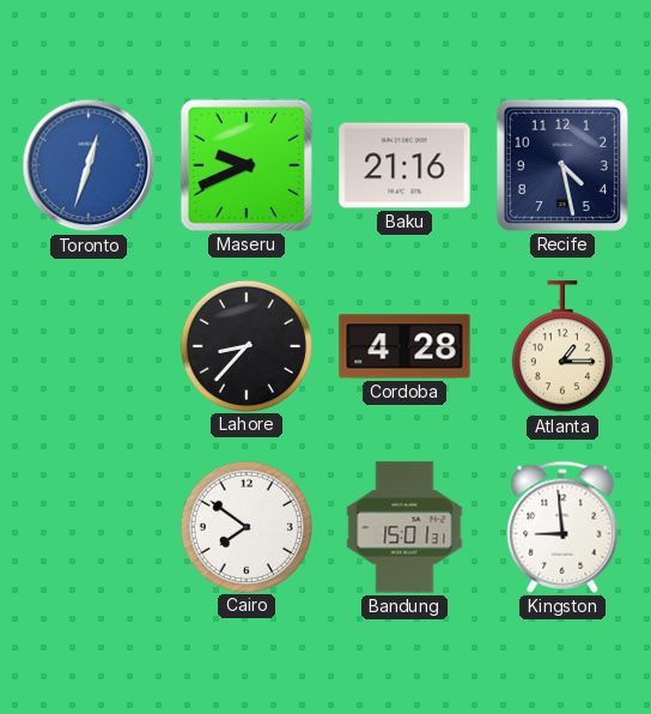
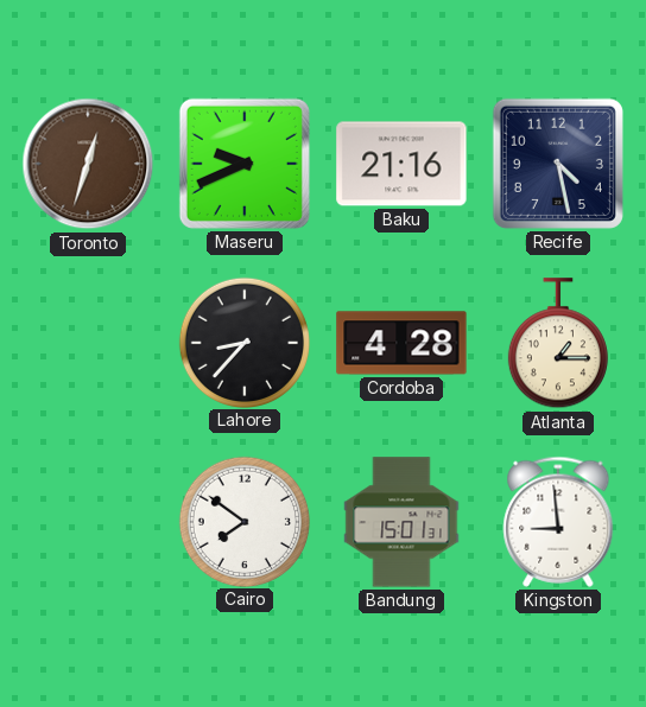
Toronto dial: blue -> brown
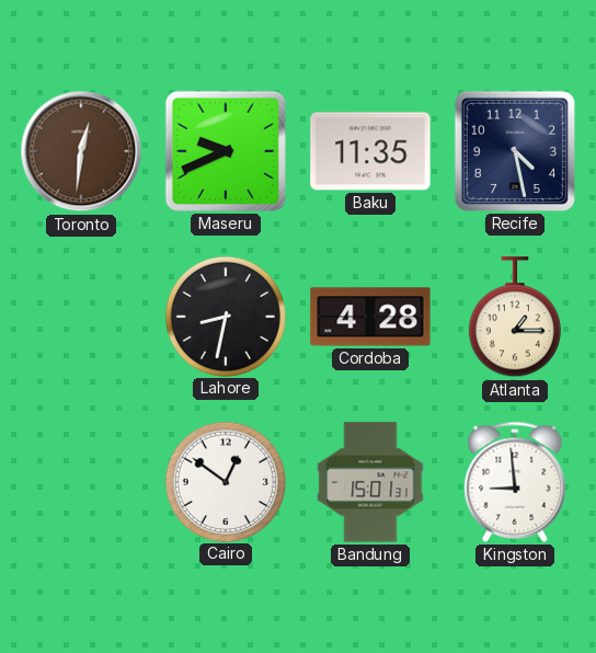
Toronto: 12:33 -> 12:31
Baku: 21:16 -> 11:35
Lahore: 8:37 -> 8:32
Cairo: 7:51 -> 12:51
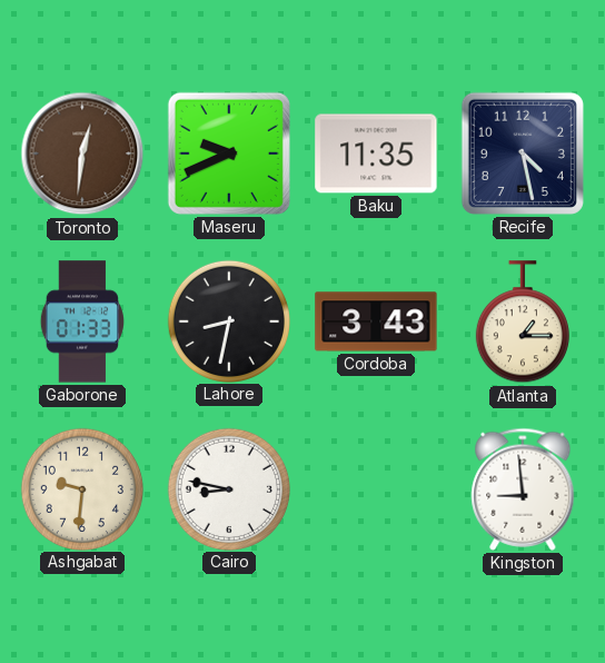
Gaborone: none -> 01:33
Cordoba: 4:28 -> 3:43
Ashgabat: none -> 9:31
Cairo: 12:51 -> 8:47
Bandung: 15:01 -> none
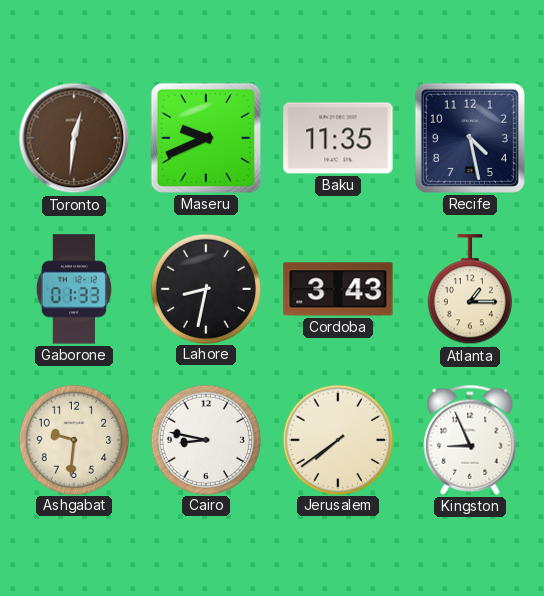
Jerusalem: none -> 7:39
Kingston: 8:59 -> 8:56
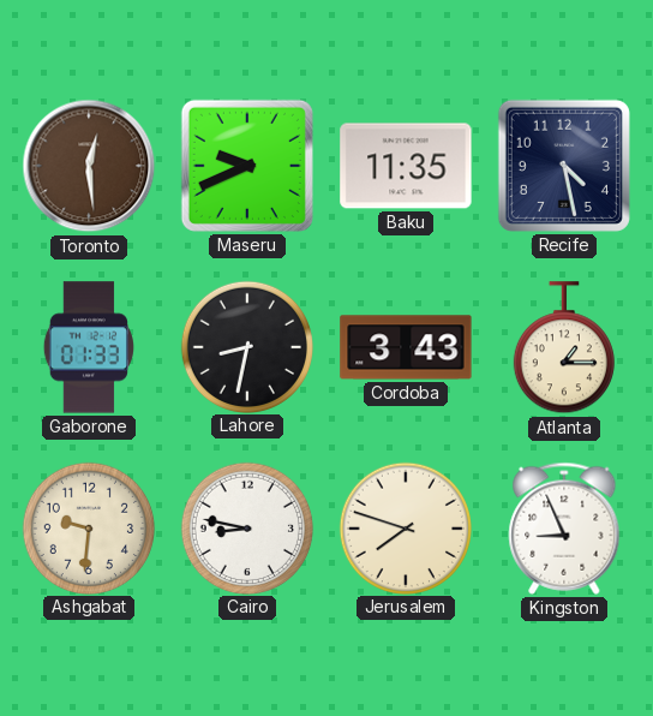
Toronto: 12:31 -> 12:29
Jerusalem: 7:39 -> 7:48
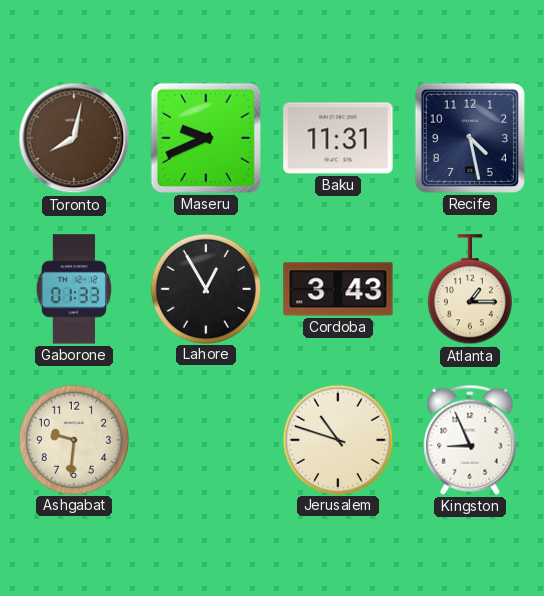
Toronto: 12:29 -> 8:02
Baku: 11:35 -> 11:31
Lahore: 8:32 -> 12:55
Cairo: 8:47 -> none
Jerusalem: 7:48 -> 10:48
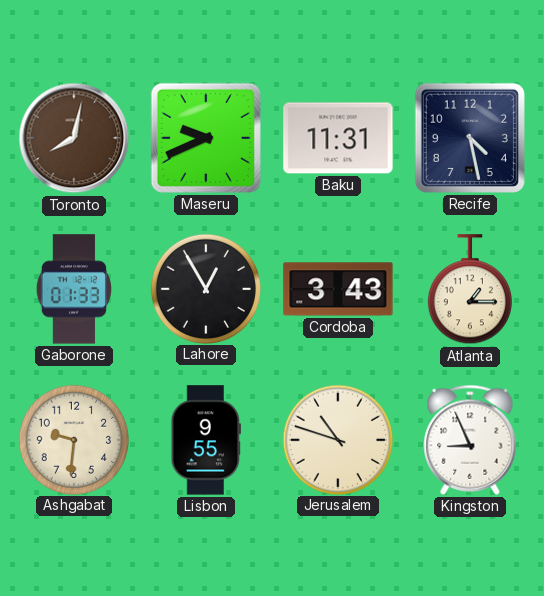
Lisbon: none -> 9:55
